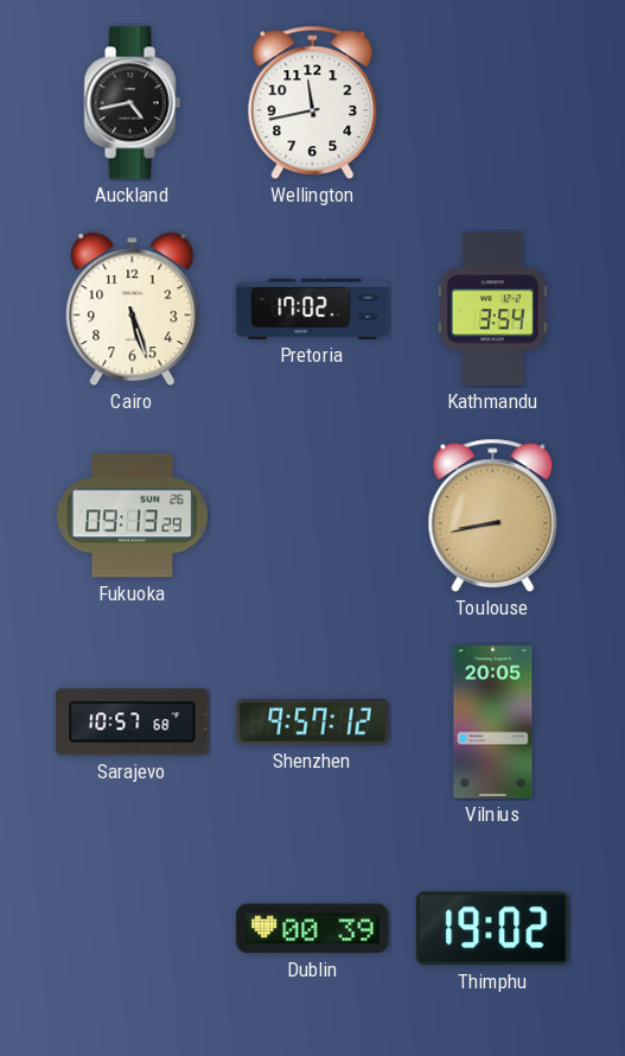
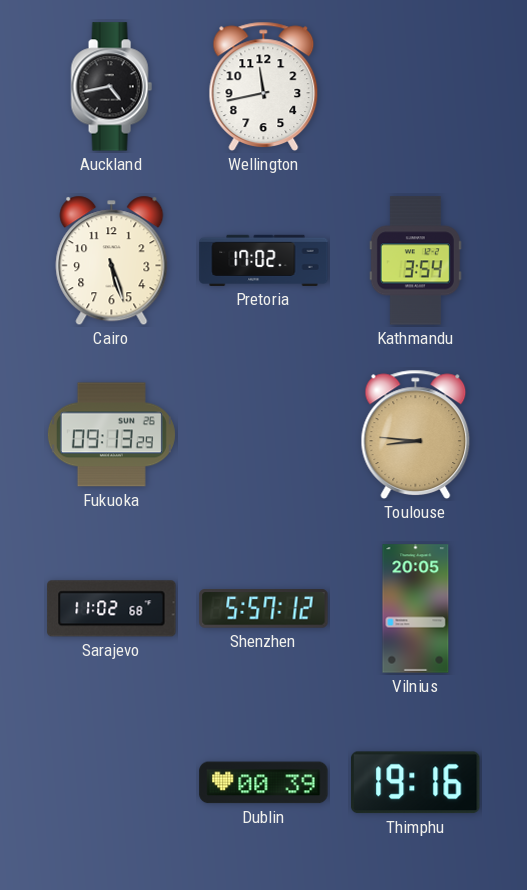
Toulouse: 8:43 -> 8:46
Sarajevo: 10:57 -> 11:02
Shenzhen: 9:57 -> 5:57
Thimphu: 19:02 -> 19:16
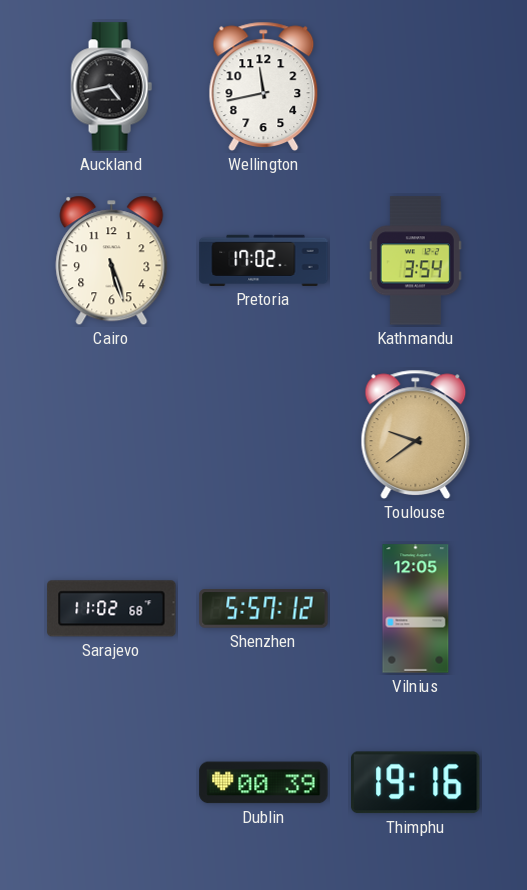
Fukuoka: 09:13 -> none
Toulouse: 8:46 -> 9:39
Vilnius: 20:05 -> 12:05
